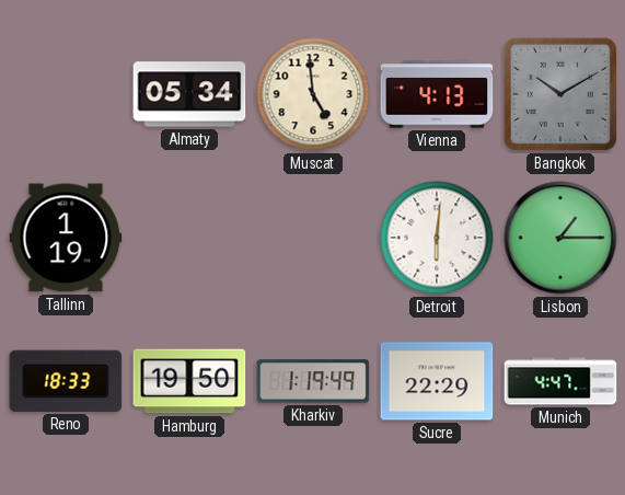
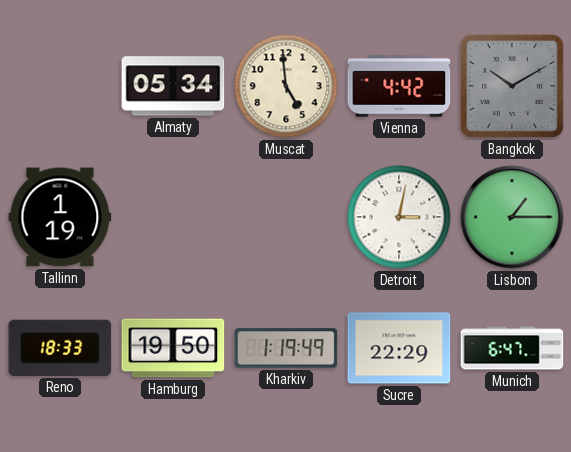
Vienna: 4:13 -> 4:42
Detroit: 6:01 -> 3:02
Munich: 4:47 -> 6:47
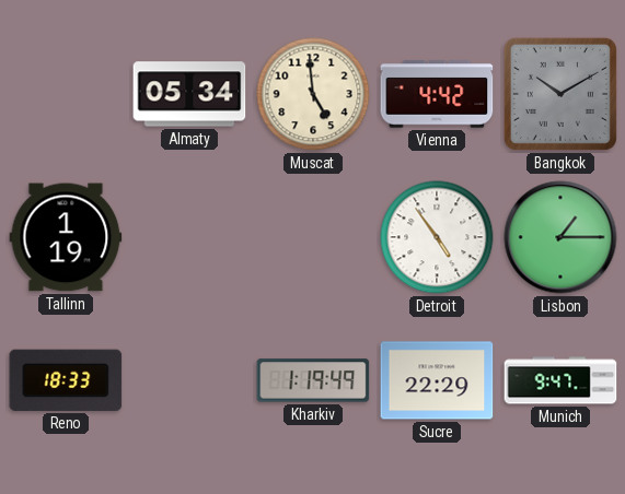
Detroit: 3:02 -> 4:54
Hamburg: 19:50 -> none
Munich: 6:47 -> 9:47
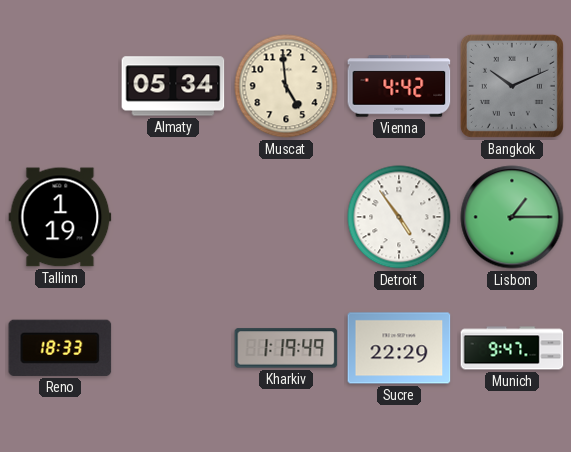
Bangkok: 10:10 -> 10:11
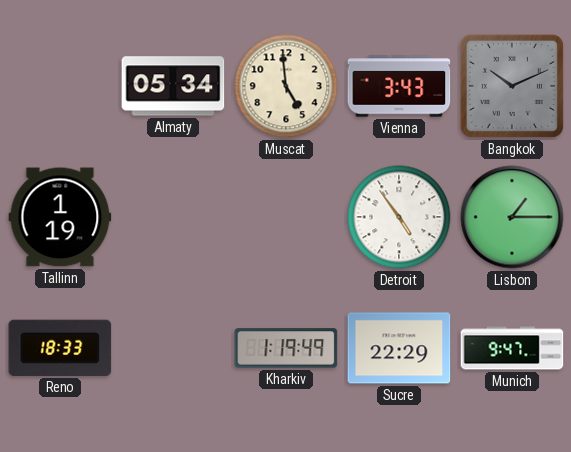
Vienna: 4:42 -> 3:43
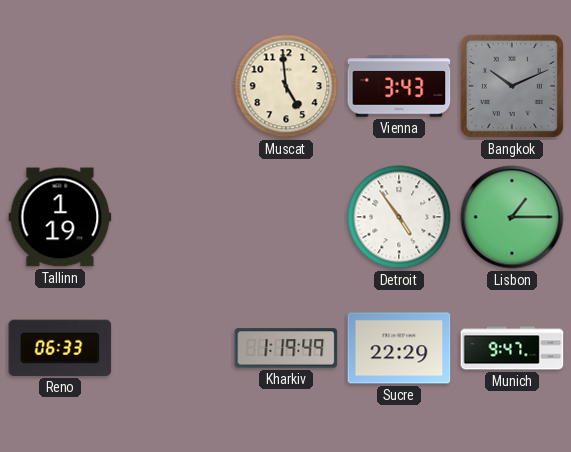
Almaty: 05:34 -> none
Reno: 18:33 -> 06:33
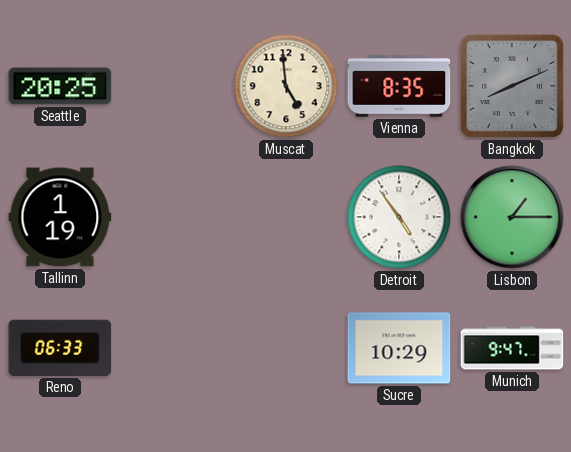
Seattle: none -> 20:25
Vienna: 3:43 -> 8:35
Bangkok: 10:11 -> 8:11
Kharkiv: 1:19 -> none
Sucre: 22:29 -> 10:29
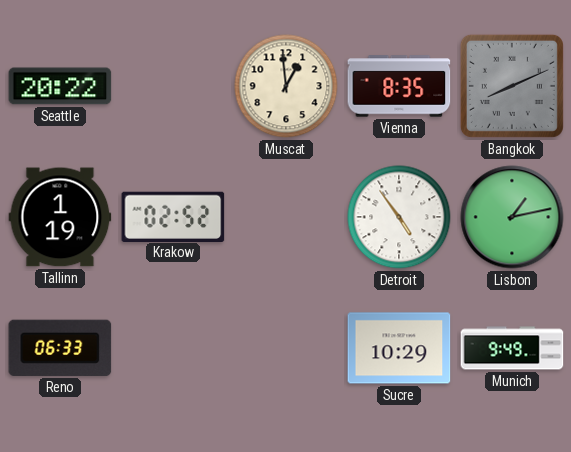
Seattle: 20:25 -> 20:22
Muscat: 4:59 -> 12:59
Krakow: none -> 02:52
Lisbon: 1:15 -> 1:13
Munich: 9:47 -> 9:49
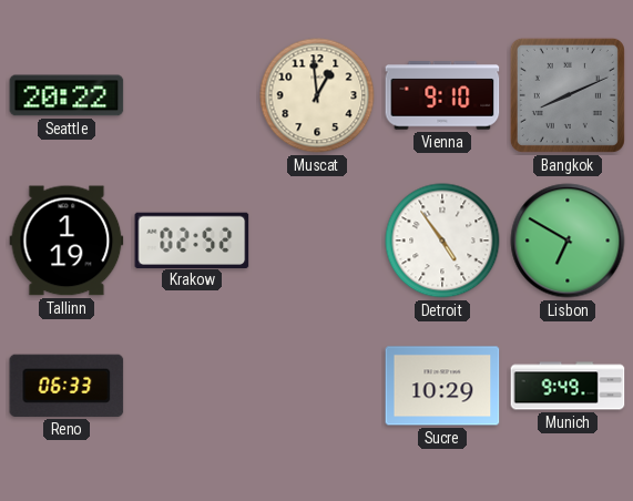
Vienna: 8:35 -> 9:10
Lisbon: 1:13 -> 6:50
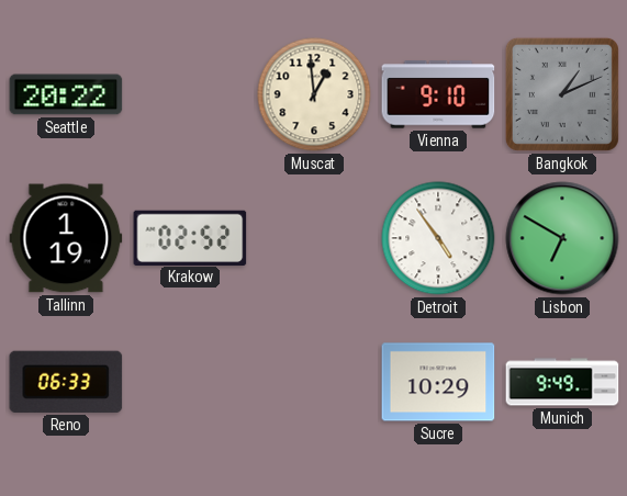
Bangkok: 8:11 -> 1:11
